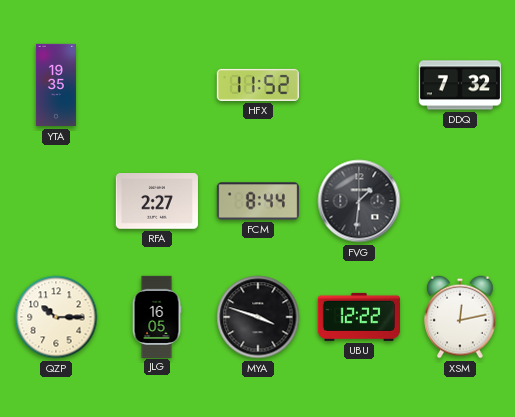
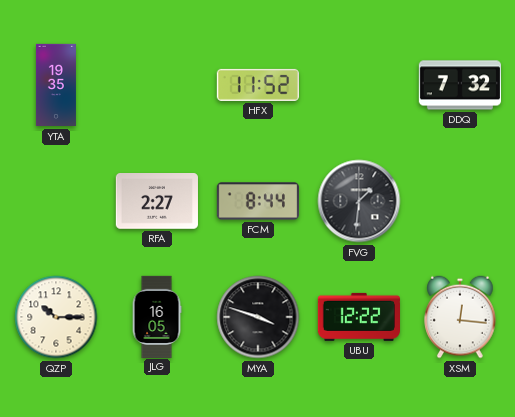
XSM: 12:13 -> 12:16
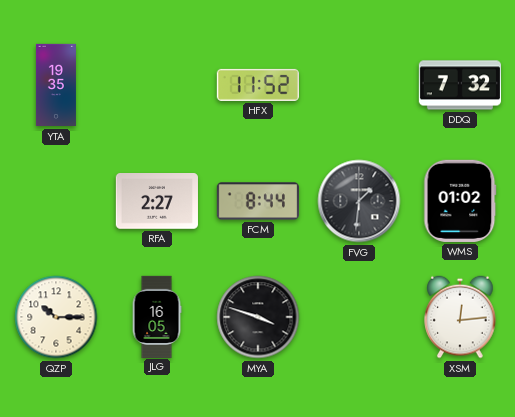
WMS: none -> 01:02
UBU: 12:22 -> none
XSM: 12:16 -> 12:14
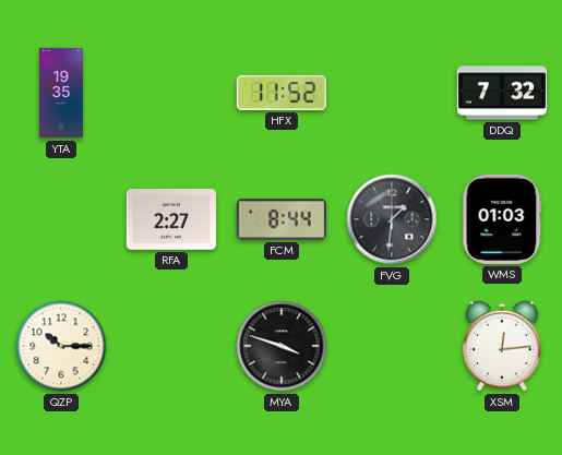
WMS: 01:02 -> 01:03
JLG: 16:05 -> none
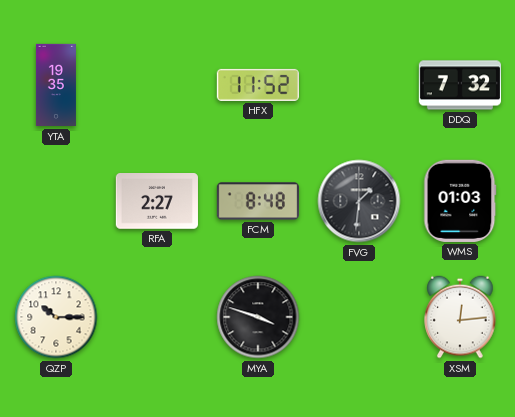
FCM: 8:44 -> 8:48
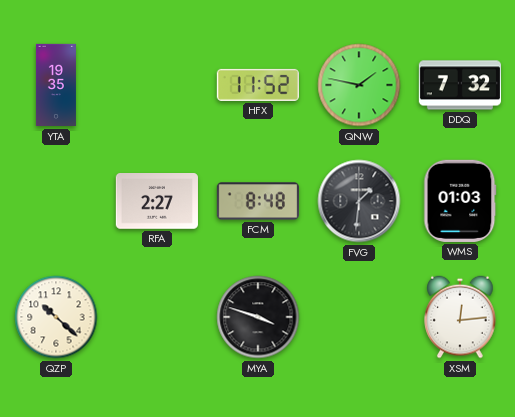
QNW: none -> 1:47
QZP: 10:15 -> 10:22
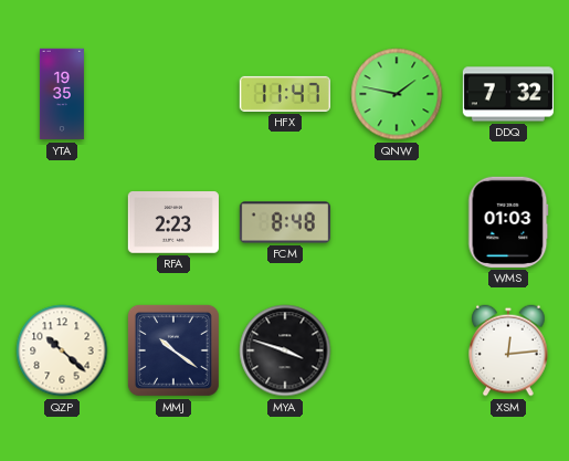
HFX: 11:52 -> 11:47
RFA: 2:27 -> 2:23
FVG: 1:31 -> none
MMJ: none -> 10:21
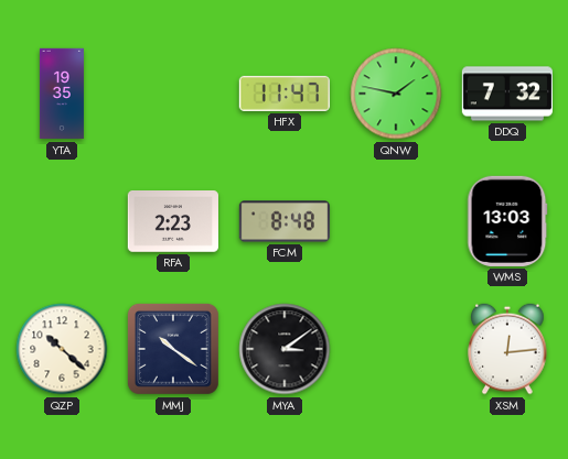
WMS: 01:03 -> 13:03
MYA: 3:48 -> 3:09
